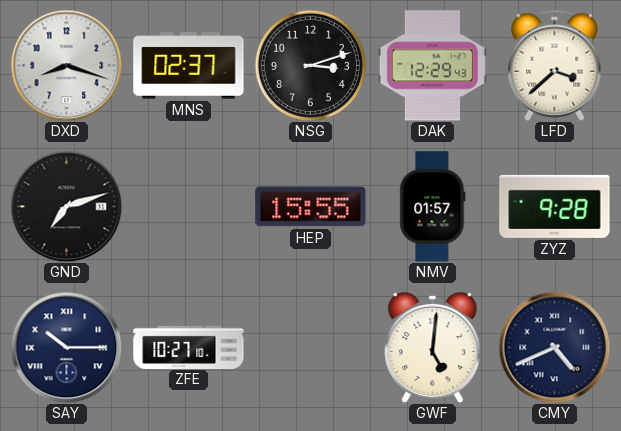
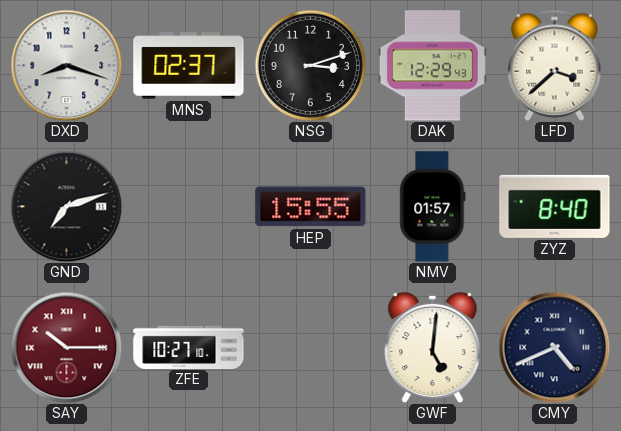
ZYZ: 9:28 -> 8:40
SAY dial: navy -> burgundy
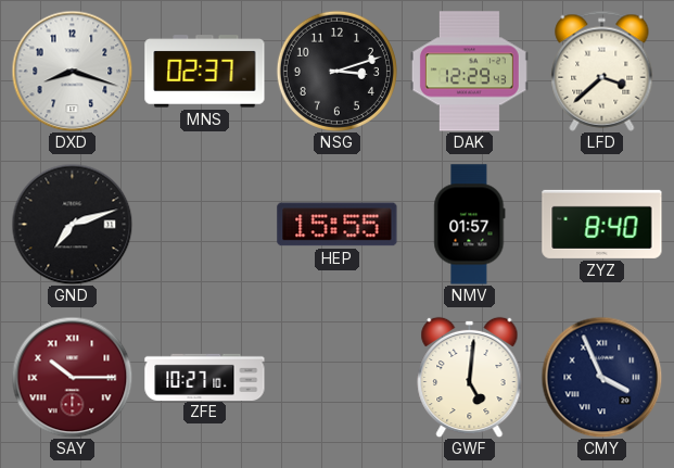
CMY: 4:41 -> 3:56
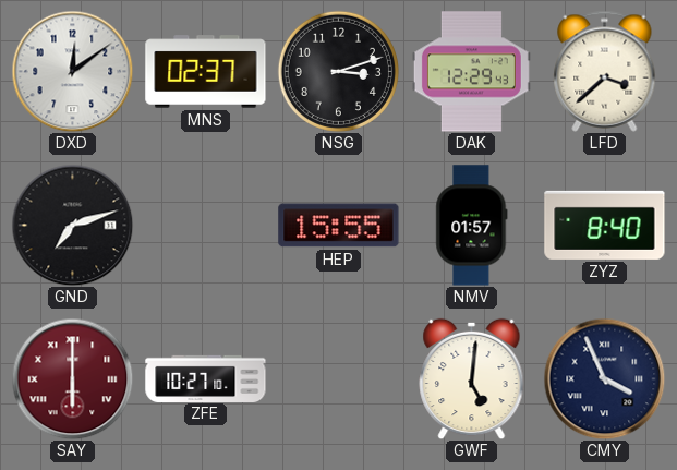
DXD: 8:18 -> 12:09
SAY: 10:15 -> 6:00
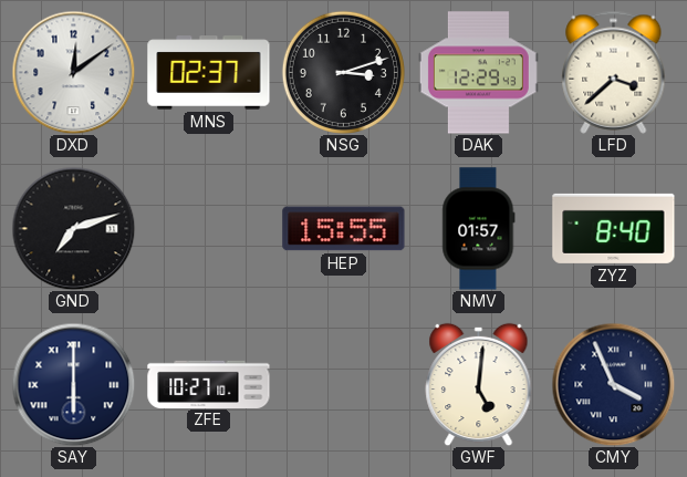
SAY dial: burgundy -> navy
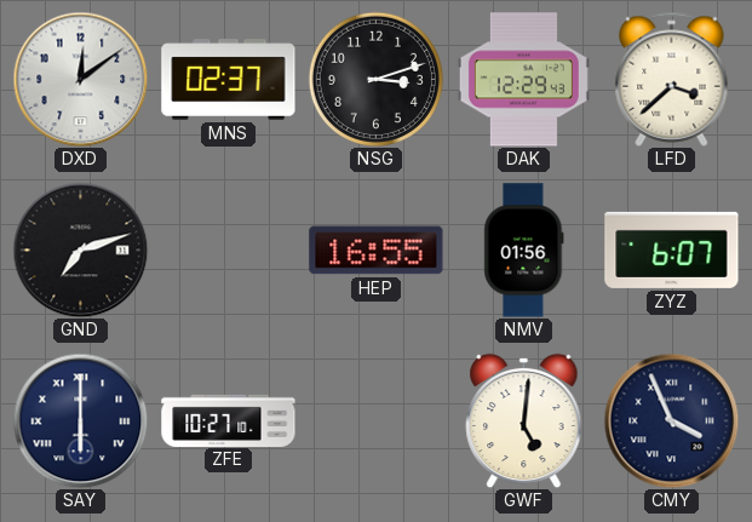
HEP: 15:55 -> 16:55
NMV: 01:57 -> 01:56
ZYZ: 8:40 -> 6:07
